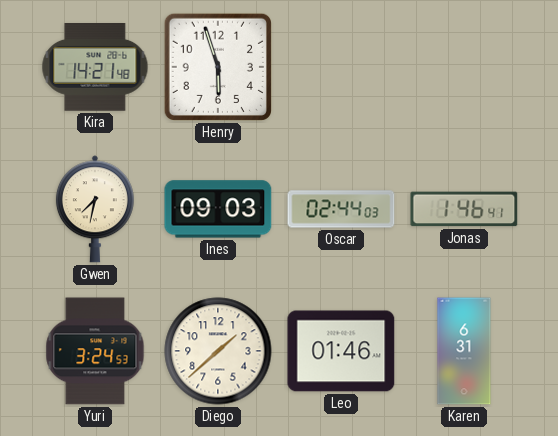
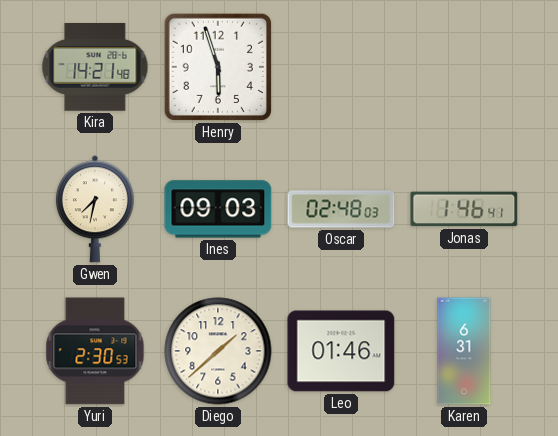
Oscar: 02:44 -> 02:48
Yuri: 3:24 -> 2:30
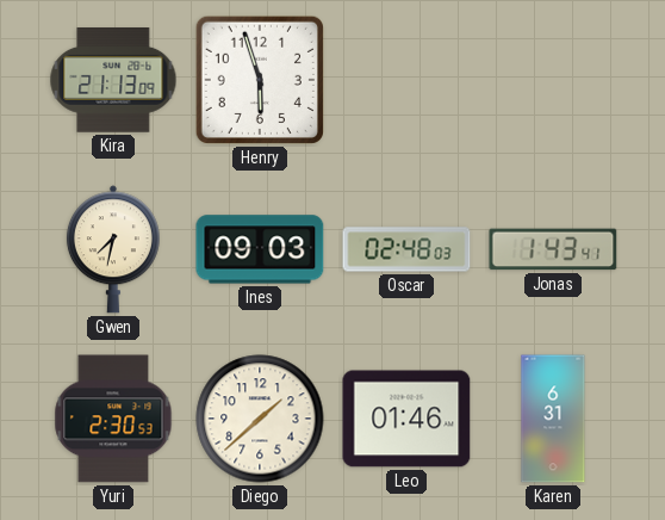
Kira: 14:21 -> 21:13
Jonas: 1:46 -> 1:43
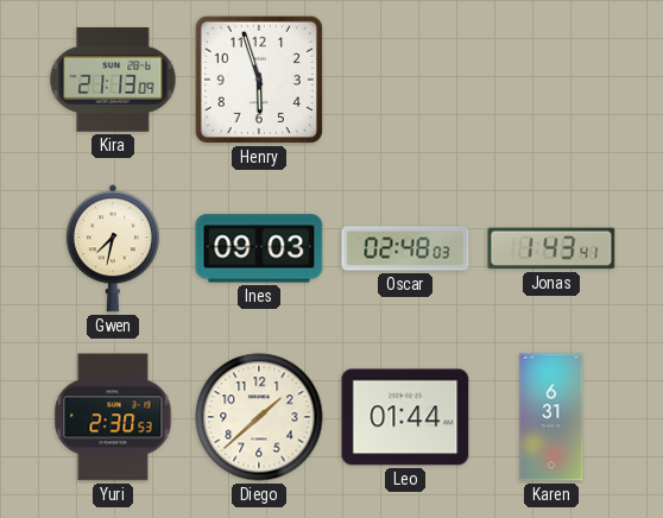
Leo: 01:46 -> 01:44
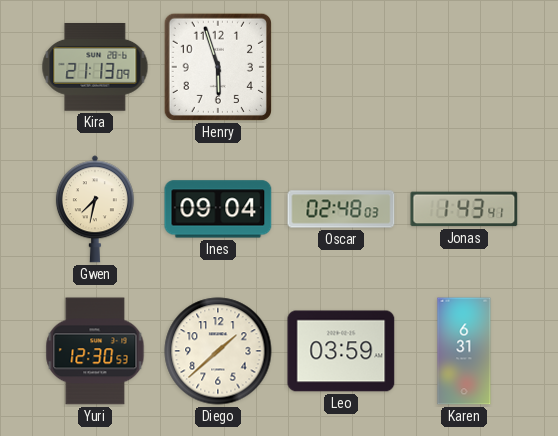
Ines: 09:03 -> 09:04
Yuri: 2:30 -> 12:30
Leo: 01:44 -> 03:59
